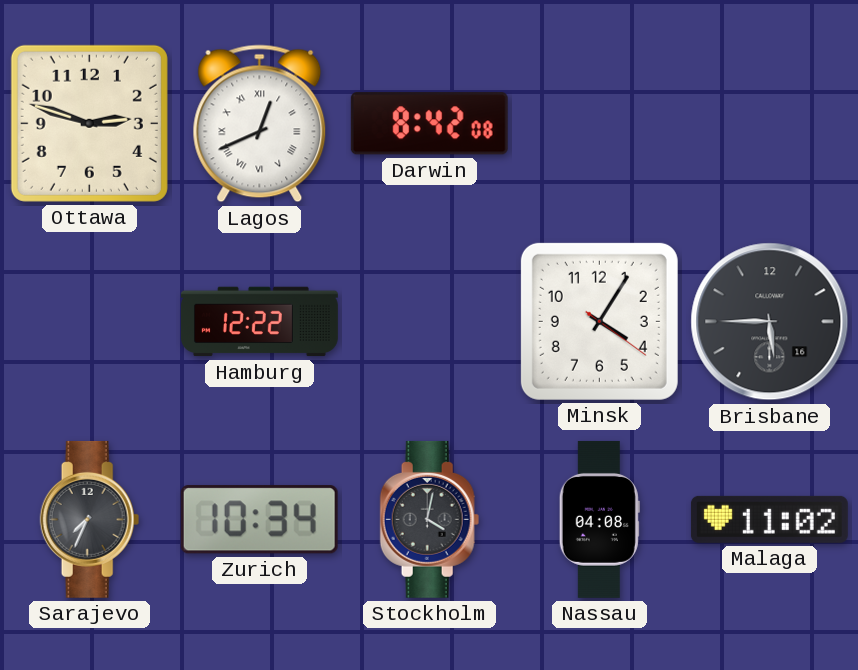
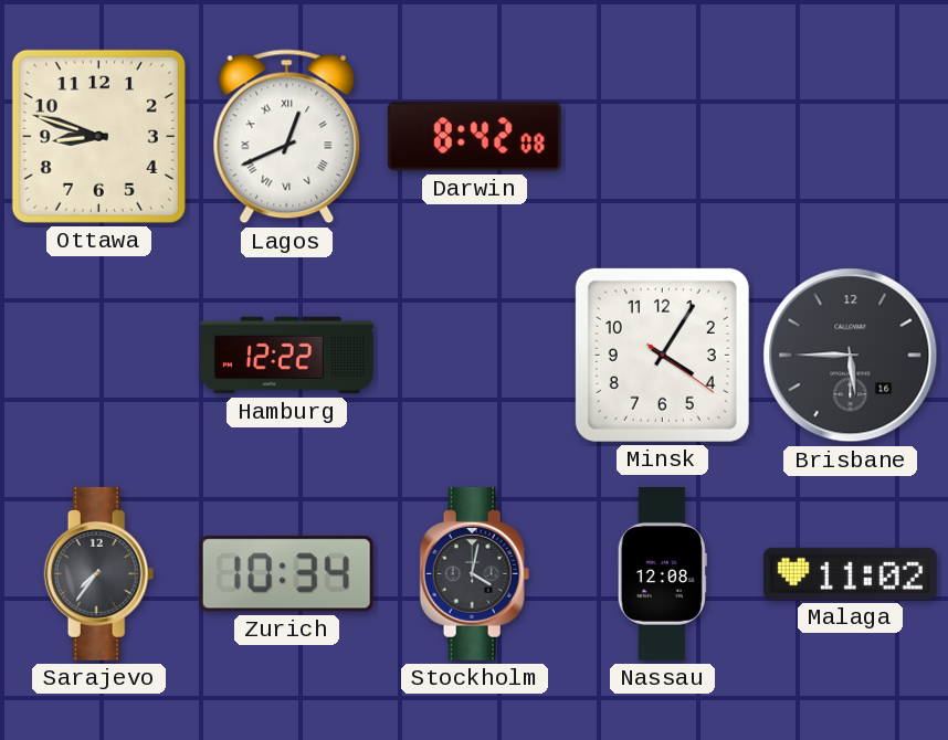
Ottawa: 2:48 -> 8:48
Sarajevo: 7:34 -> 7:36
Nassau: 04:08 -> 12:08
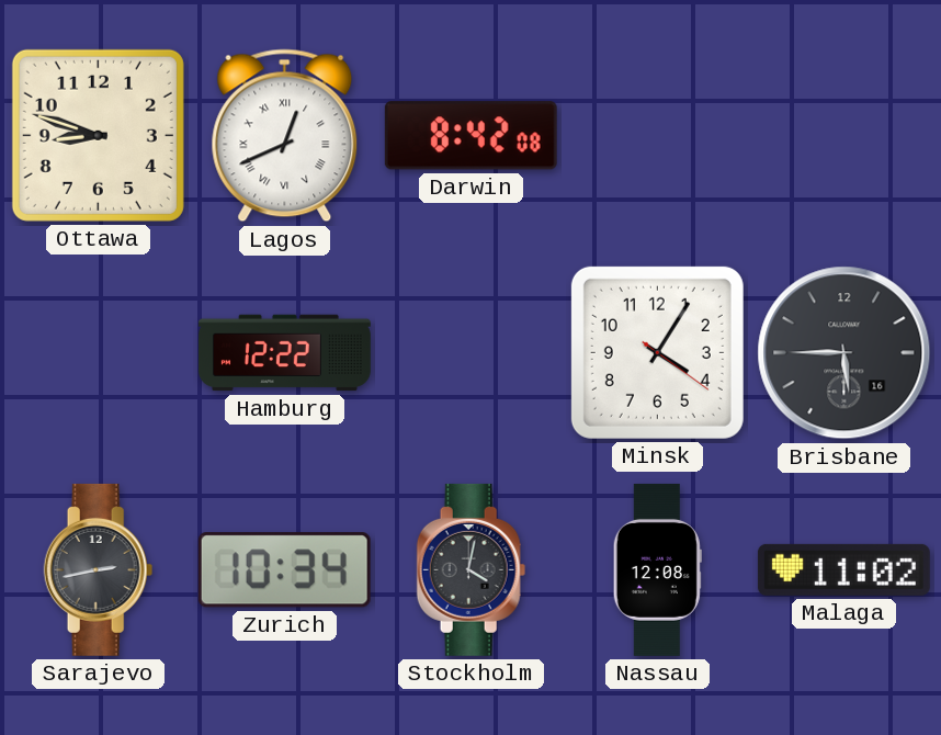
Sarajevo: 7:36 -> 2:43
